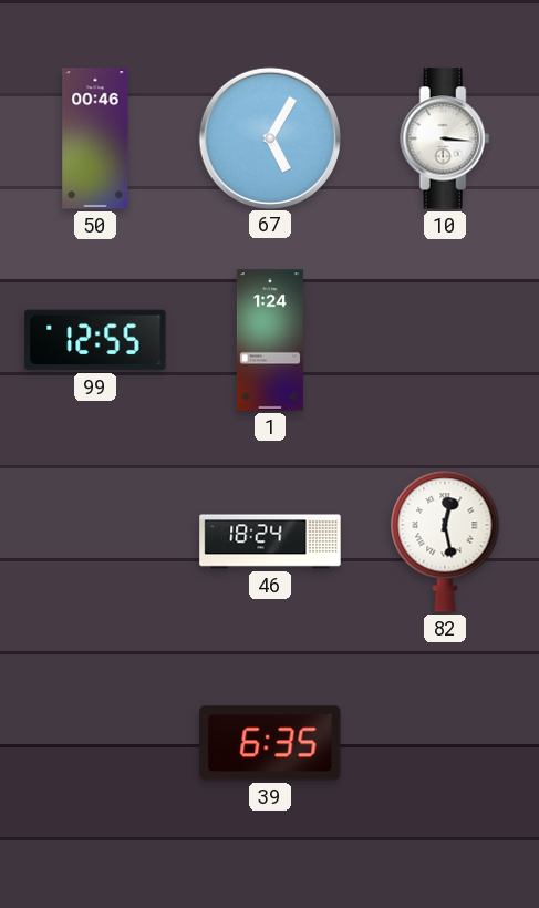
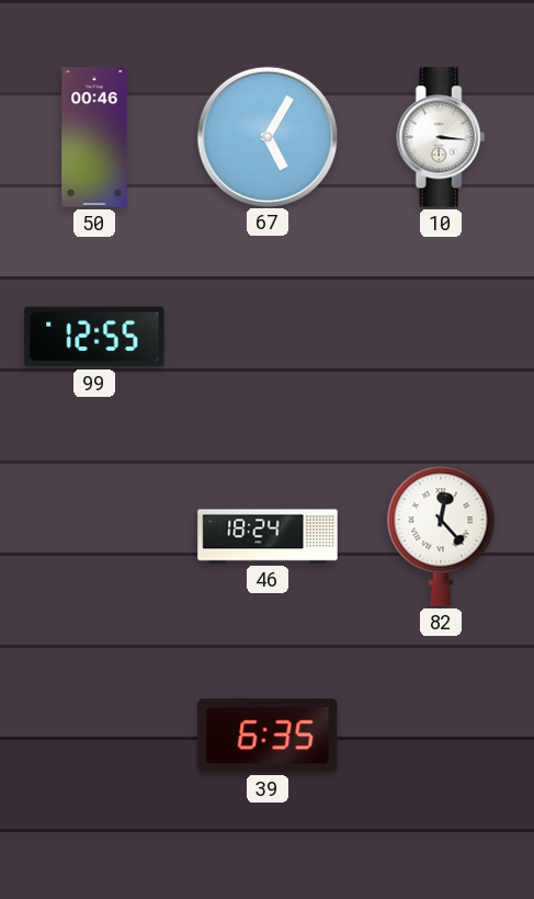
1: 1:24 -> none
82: 12:28 -> 12:23
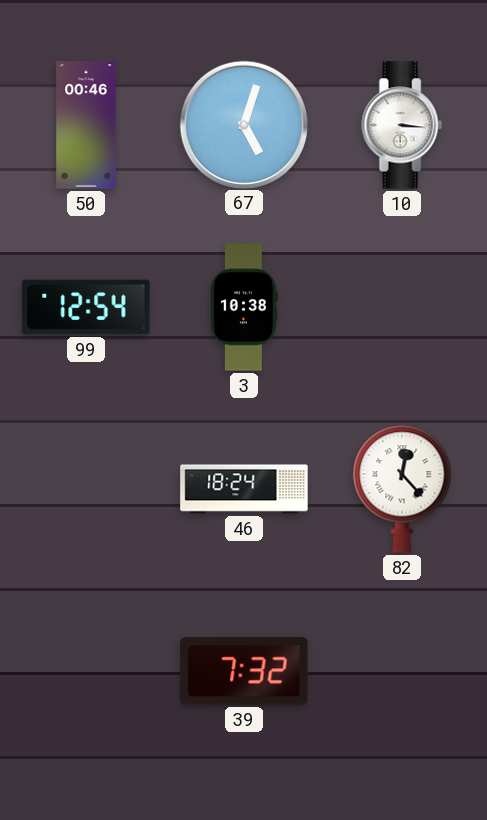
67: 5:05 -> 5:03
99: 12:55 -> 12:54
3: none -> 10:38
39: 6:35 -> 7:32
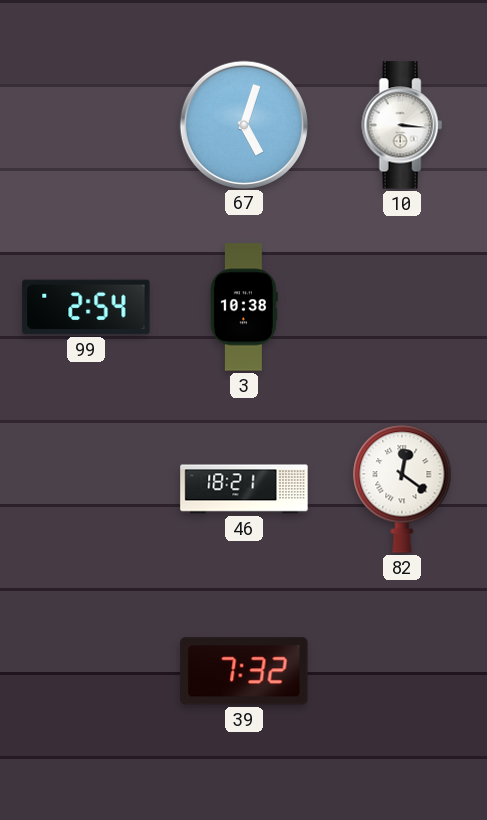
50: 00:46 -> none
99: 12:54 -> 2:54
46: 18:24 -> 18:21
82: 12:23 -> 12:21
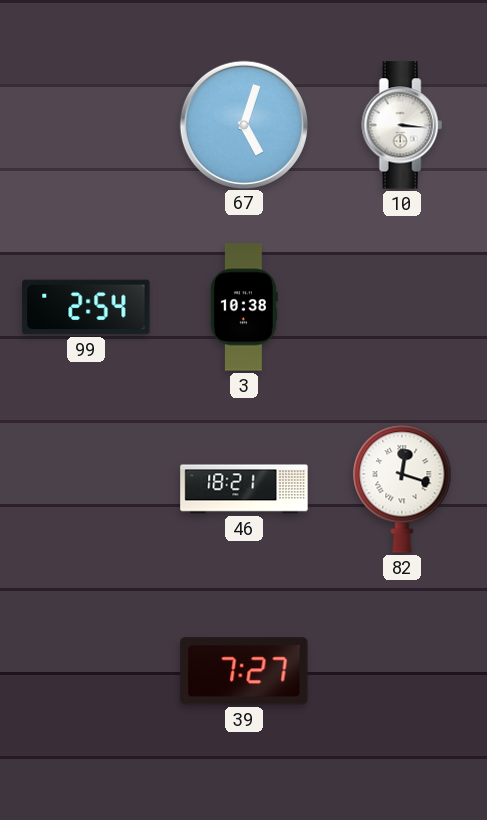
82: 12:21 -> 12:18
39: 7:32 -> 7:27
